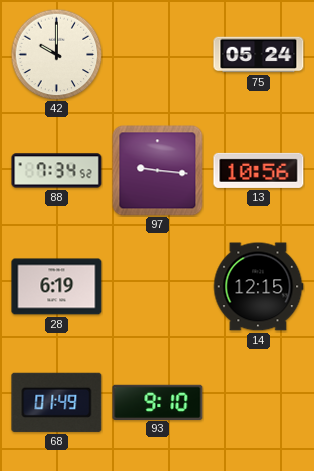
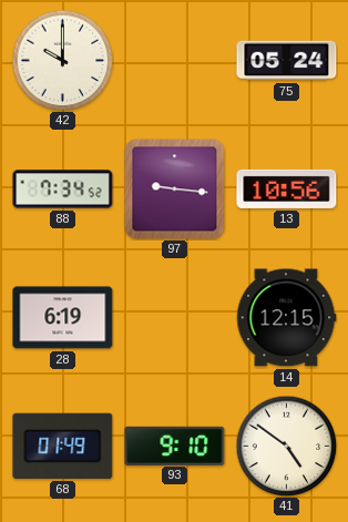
41: none -> 4:51
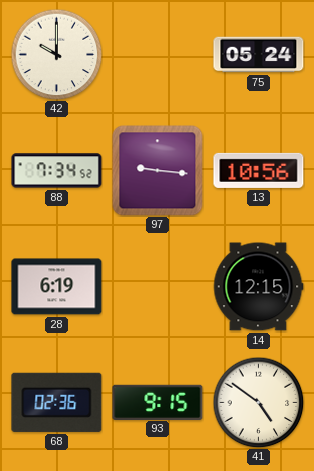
68: 01:49 -> 02:36
93: 9:10 -> 9:15
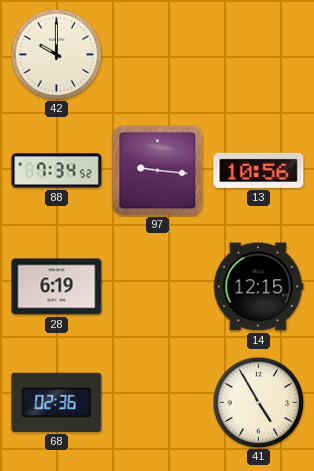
75: 05:24 -> none
93: 9:15 -> none
41: 4:51 -> 4:55
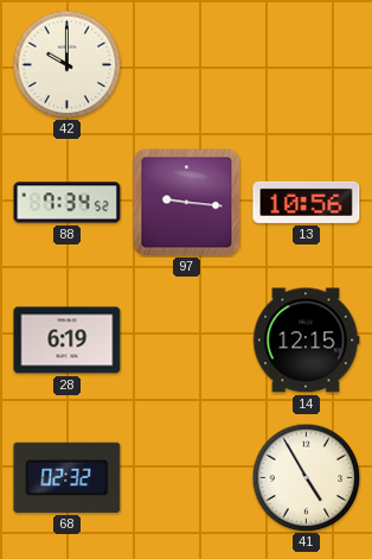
68: 02:36 -> 02:32
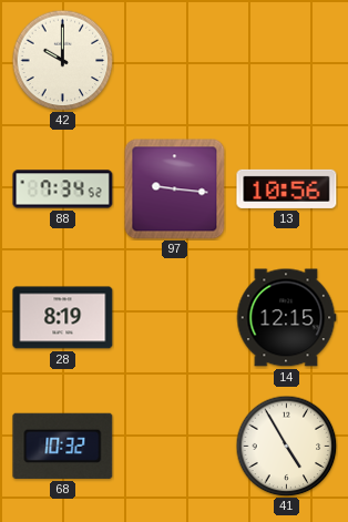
28: 6:19 -> 8:19
68: 02:32 -> 10:32
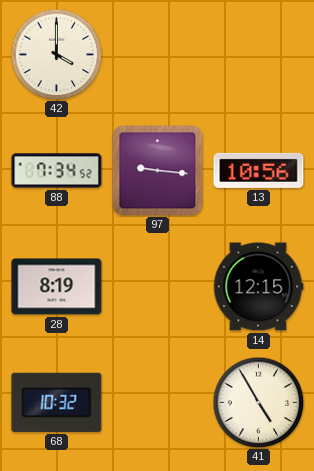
42: 10:00 -> 4:00
